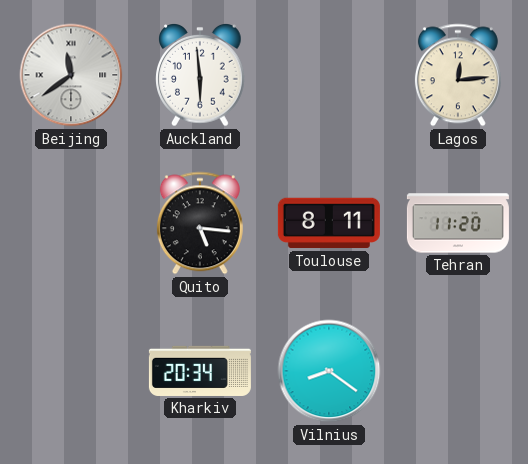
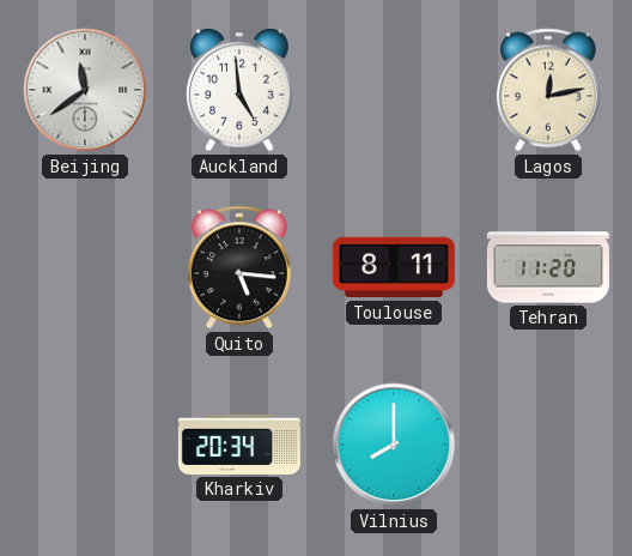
Auckland: 5:59 -> 4:59
Lagos: 12:14 -> 12:13
Vilnius: 8:21 -> 8:00
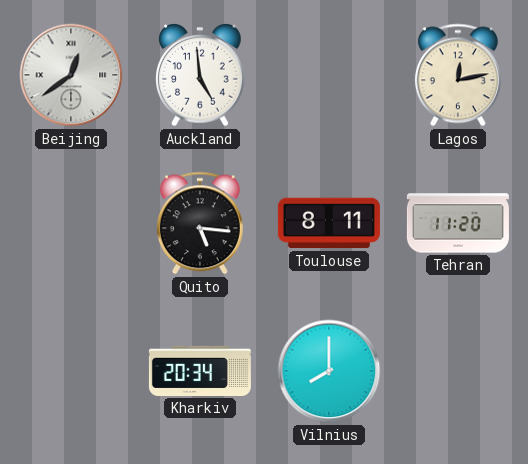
Beijing: 11:39 -> 12:39
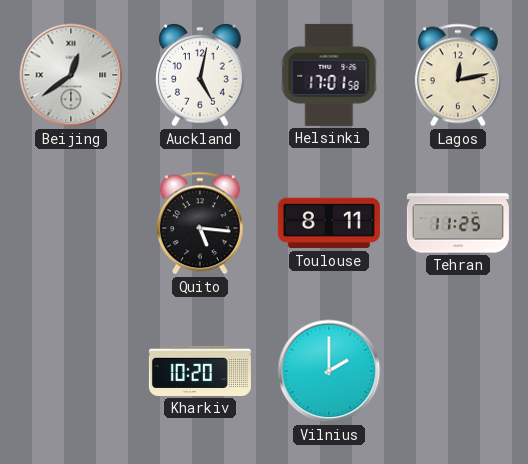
Auckland: 4:59 -> 5:02
Helsinki: none -> 17:01
Tehran: 11:20 -> 11:25
Kharkiv: 20:34 -> 10:20
Vilnius: 8:00 -> 2:00
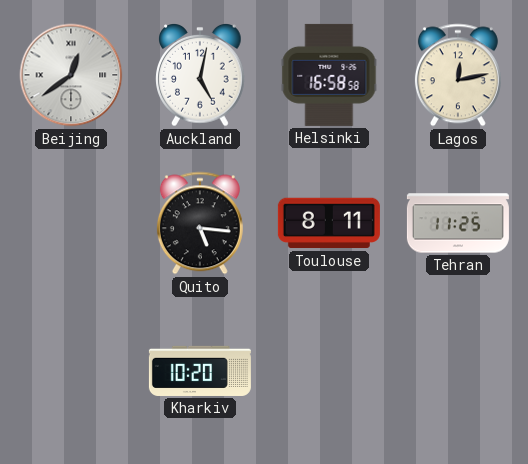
Helsinki: 17:01 -> 16:58
Vilnius: 2:00 -> none
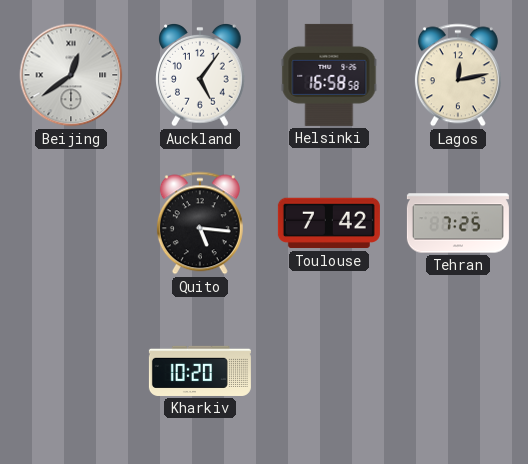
Auckland: 5:02 -> 5:06
Toulouse: 8:11 -> 7:42
Tehran: 11:25 -> 7:25
